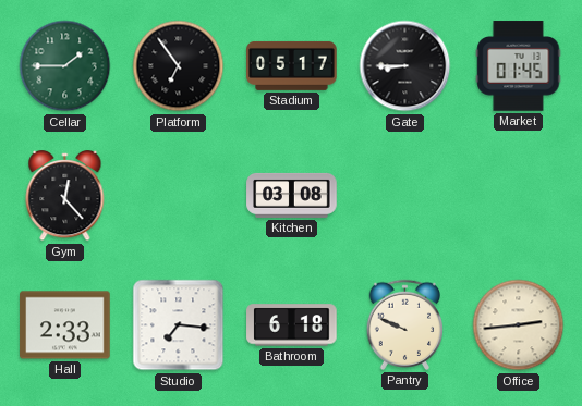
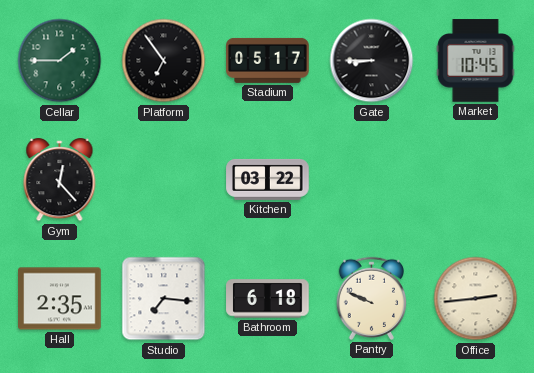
Market: 01:45 -> 10:45
Kitchen: 03:08 -> 03:22
Hall: 2:33 -> 2:35
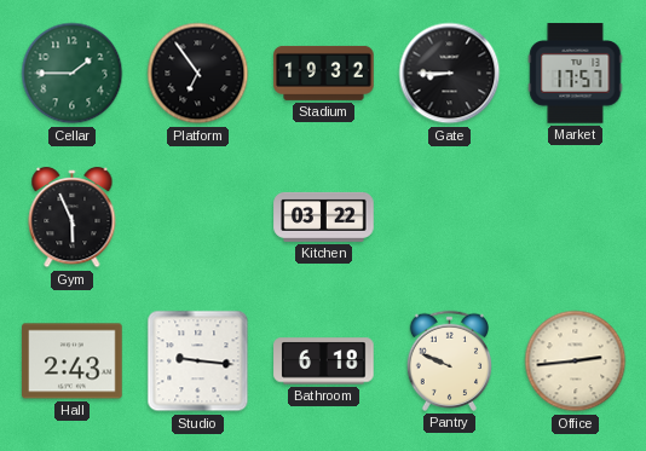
Stadium: 05:17 -> 19:32
Market: 10:45 -> 17:57
Gym: 12:23 -> 5:56
Hall: 2:35 -> 2:43
Studio: 7:16 -> 9:16
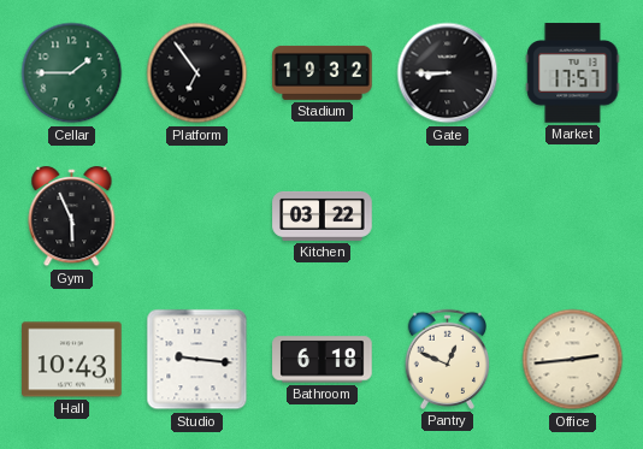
Hall: 2:43 -> 10:43
Pantry: 9:49 -> 12:49
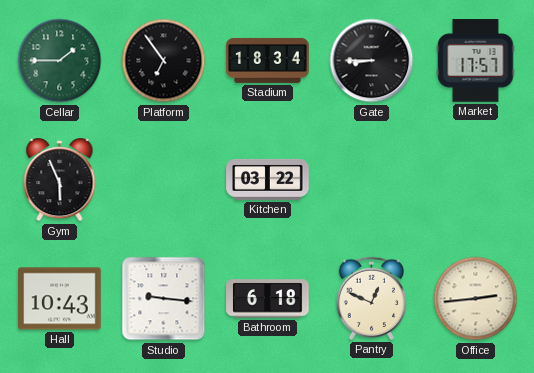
Stadium: 19:32 -> 18:34
